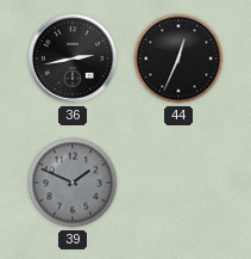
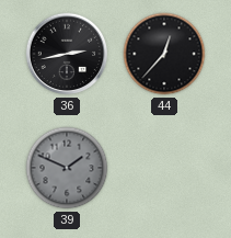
44: 12:34 -> 12:37
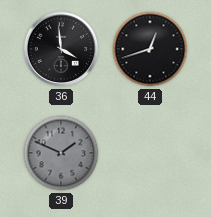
36: 2:43 -> 3:59
44: 12:37 -> 12:42
